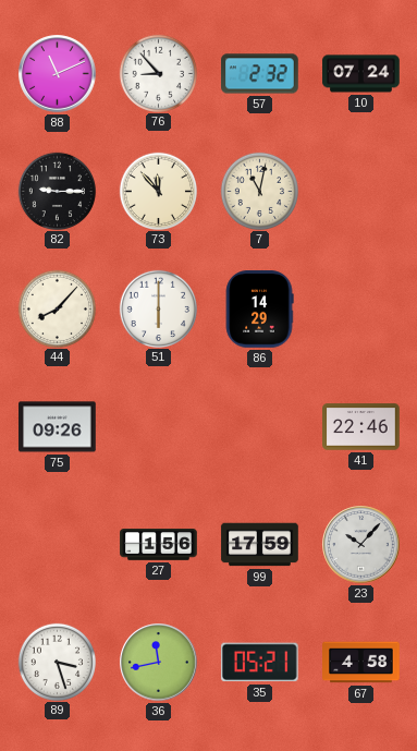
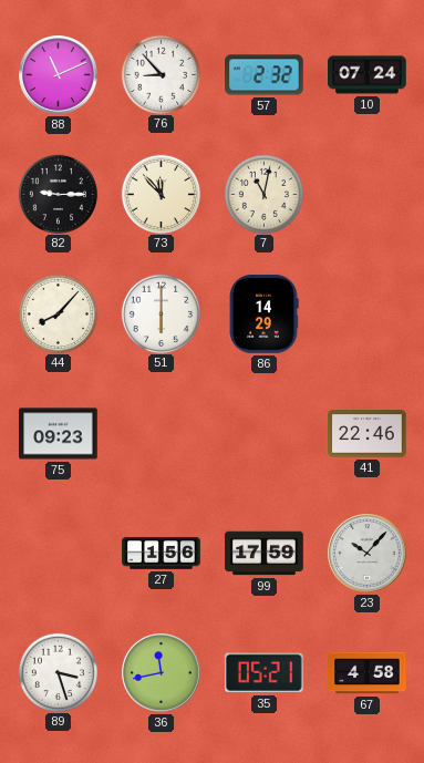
75: 09:26 -> 09:23
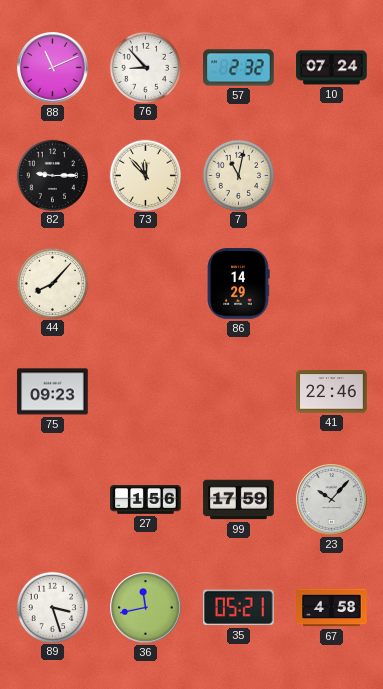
51: 6:00 -> none
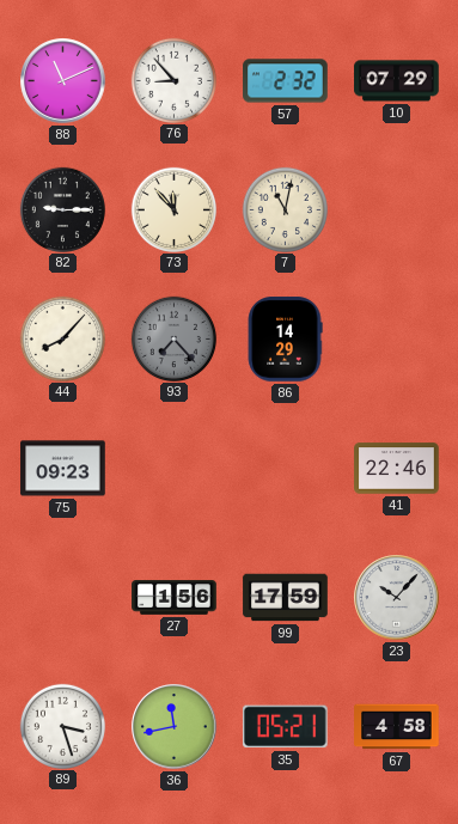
10: 07:24 -> 07:29
93: none -> 7:23
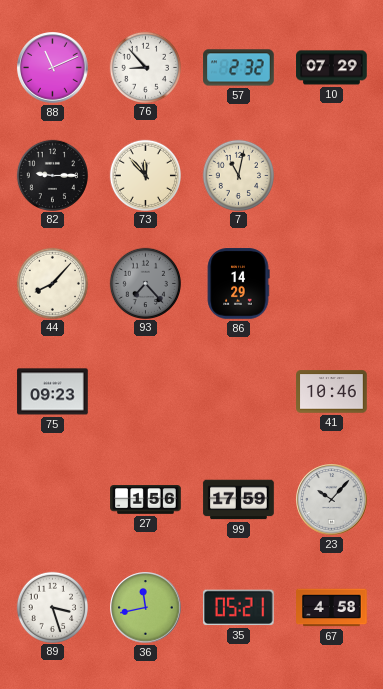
41: 22:46 -> 10:46
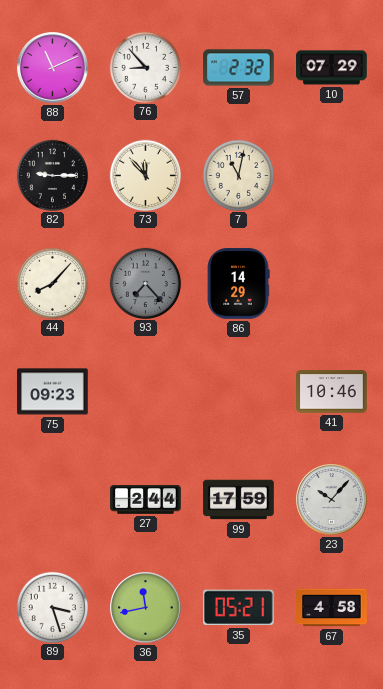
27: 1:56 -> 2:44
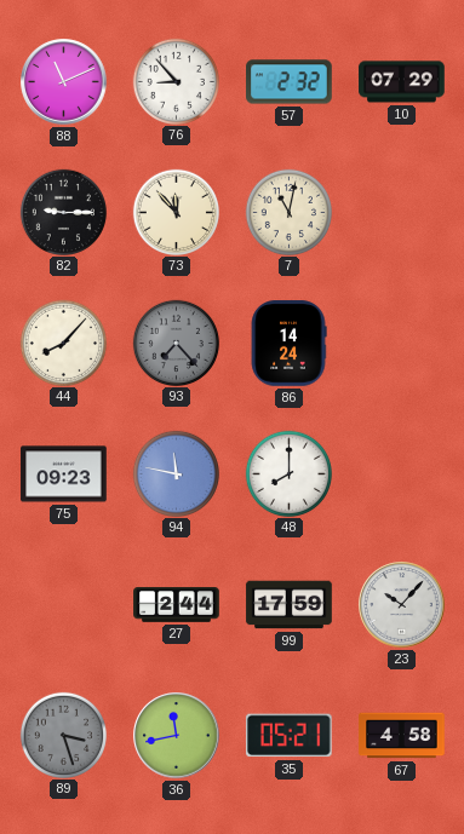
86: 14:29 -> 14:24
94: none -> 11:47
48: none -> 8:00
41: 10:46 -> none
89 dial: white -> grey
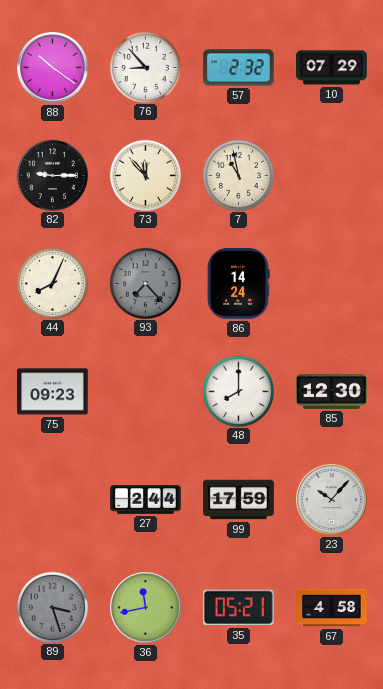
88: 11:11 -> 10:21
7: 11:02 -> 10:58
44: 8:07 -> 8:04
94: 11:47 -> none
85: none -> 12:30
